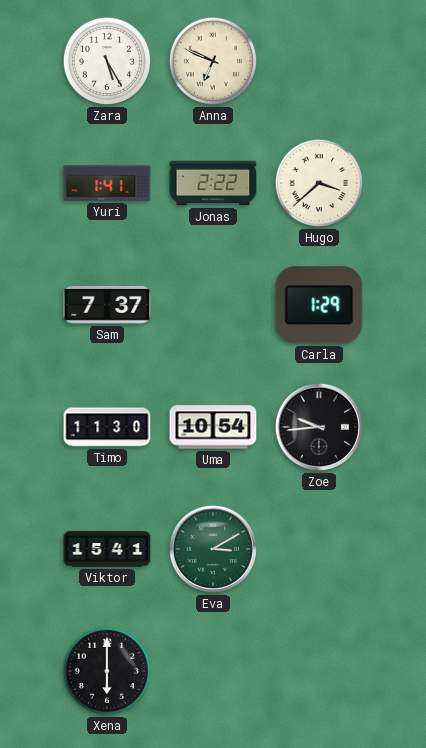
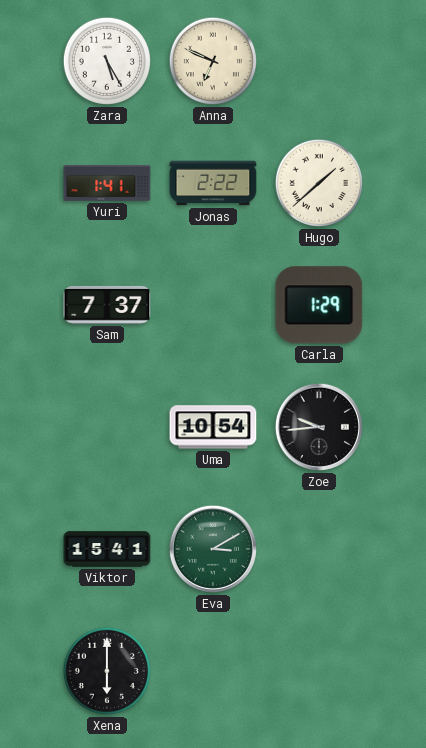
Hugo: 3:38 -> 1:38
Timo: 11:30 -> none
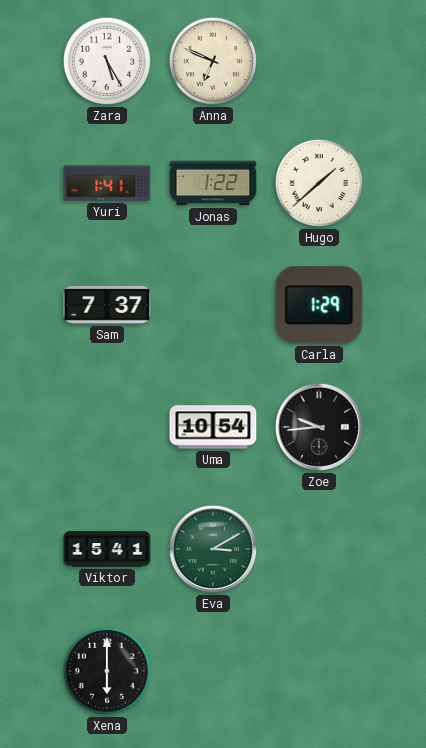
Jonas: 2:22 -> 1:22
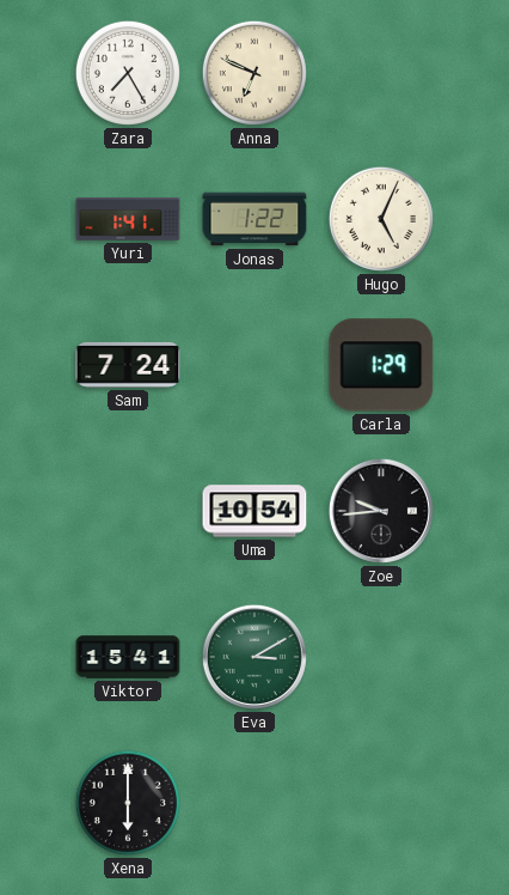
Zara: 5:25 -> 7:25
Hugo: 1:38 -> 5:04
Sam: 7:37 -> 7:24
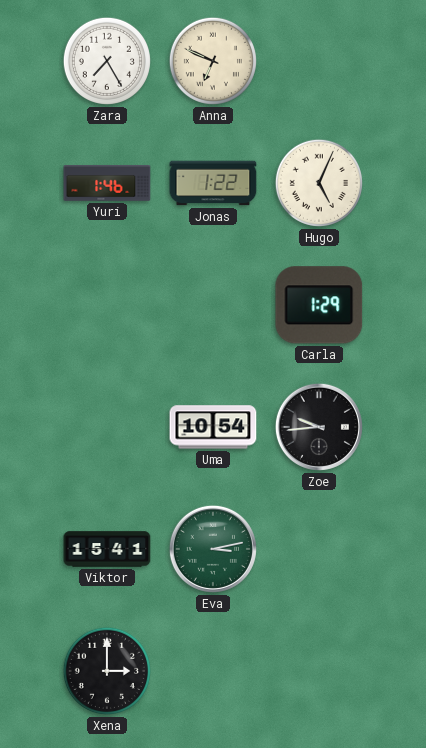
Yuri: 1:41 -> 1:46
Sam: 7:24 -> none
Eva: 3:10 -> 3:13
Xena: 6:00 -> 3:00
